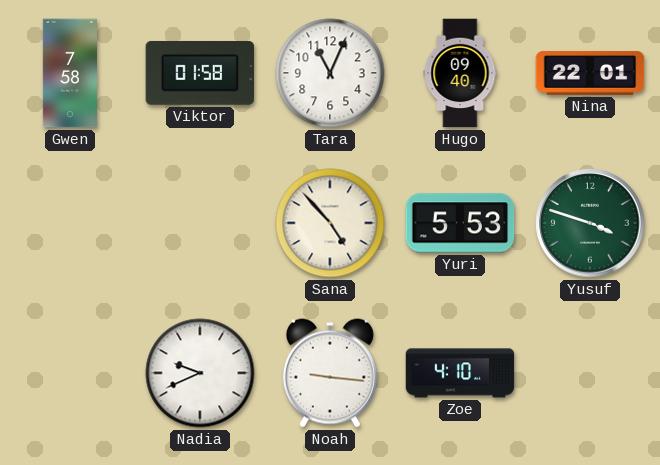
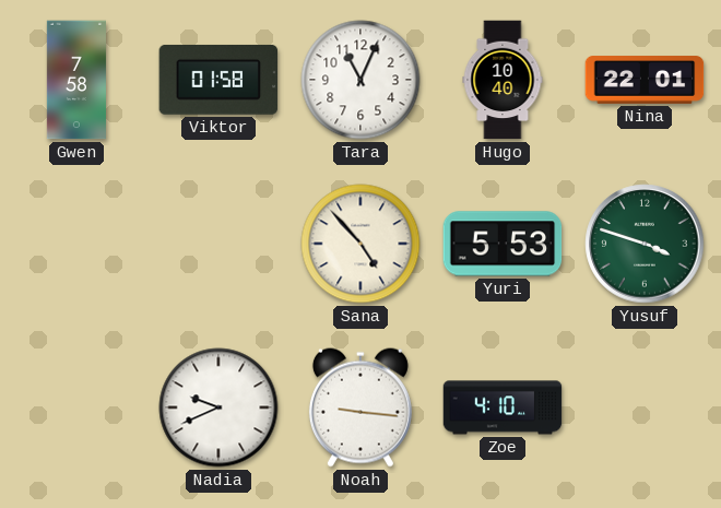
Hugo: 09:40 -> 10:40
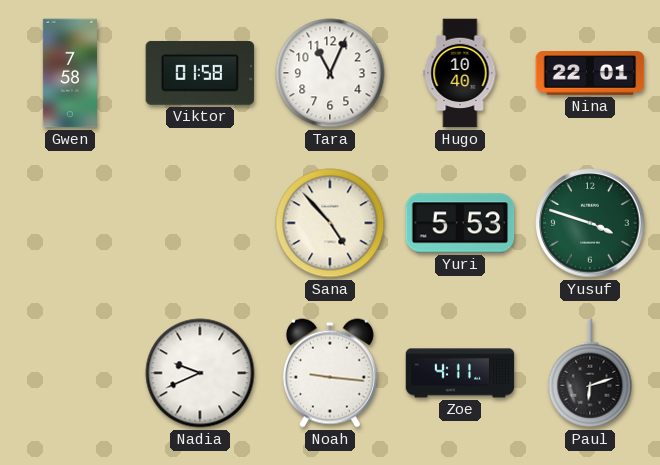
Zoe: 4:10 -> 4:11
Paul: none -> 6:12
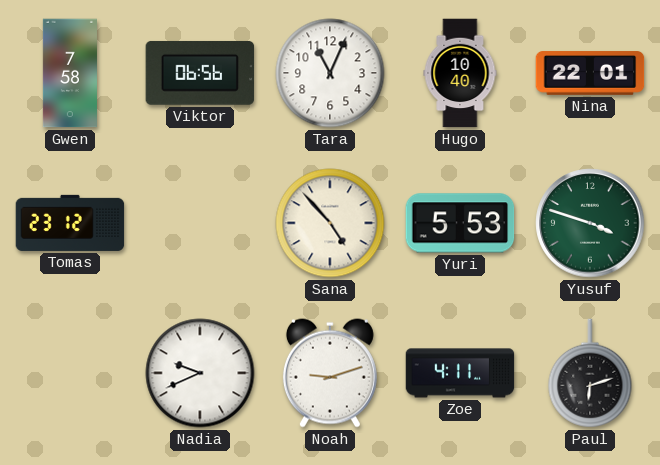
Viktor: 01:58 -> 06:56
Tomas: none -> 23:12
Noah: 9:16 -> 9:12
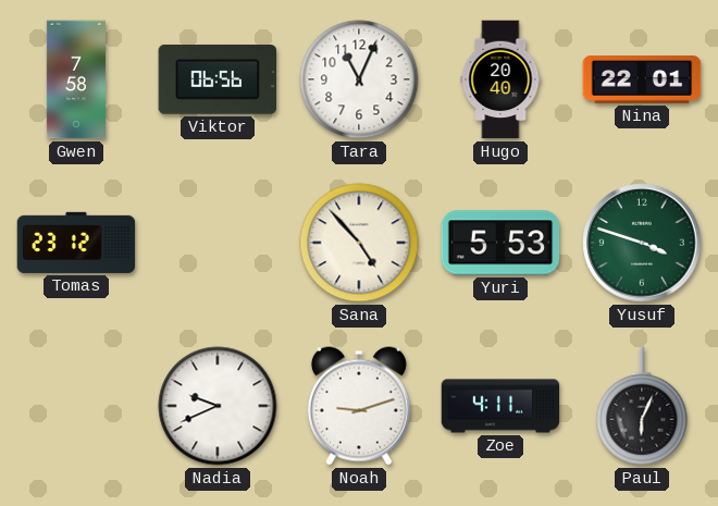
Hugo: 10:40 -> 20:40
Paul: 6:12 -> 6:04
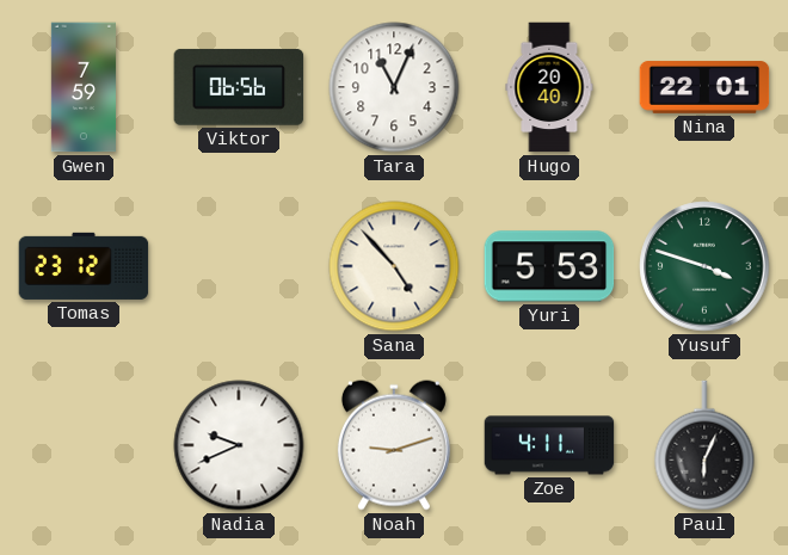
Gwen: 7:58 -> 7:59
